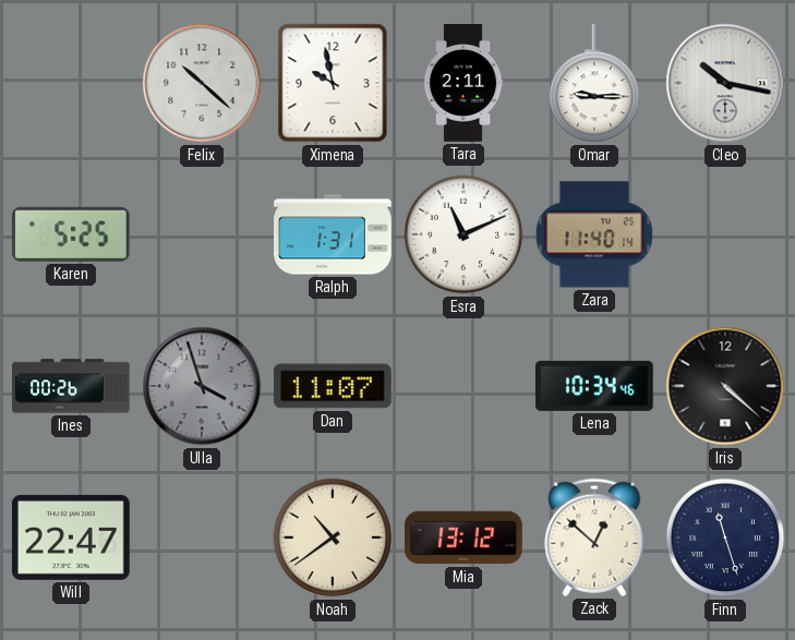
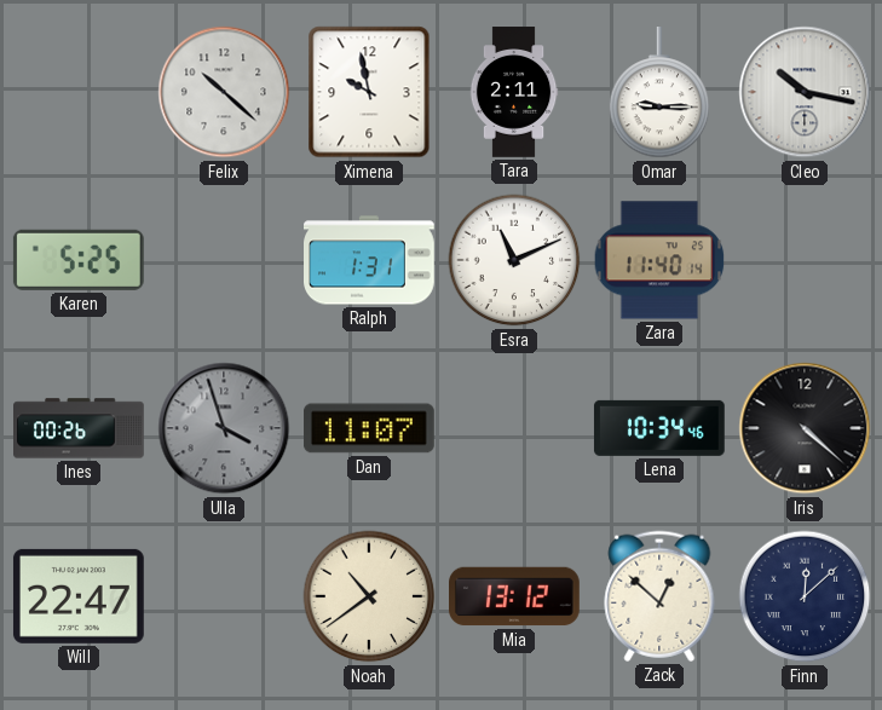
Finn: 11:27 -> 12:08
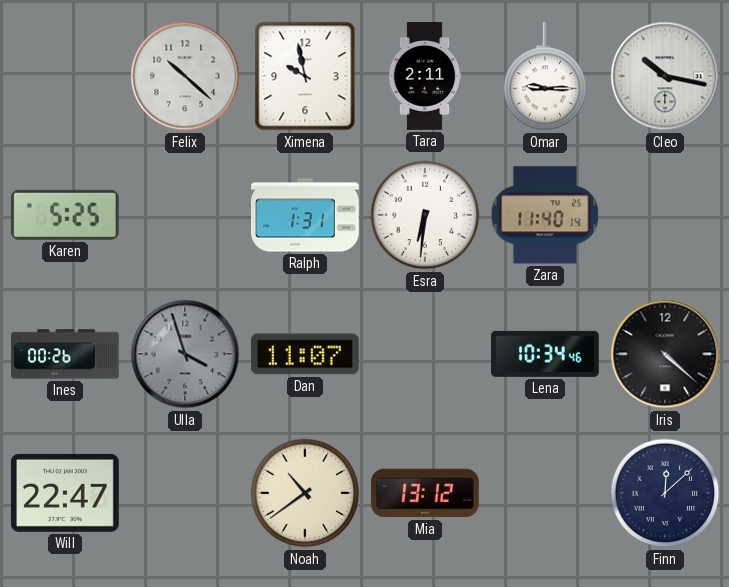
Esra: 11:11 -> 6:31
Zack: 12:52 -> none
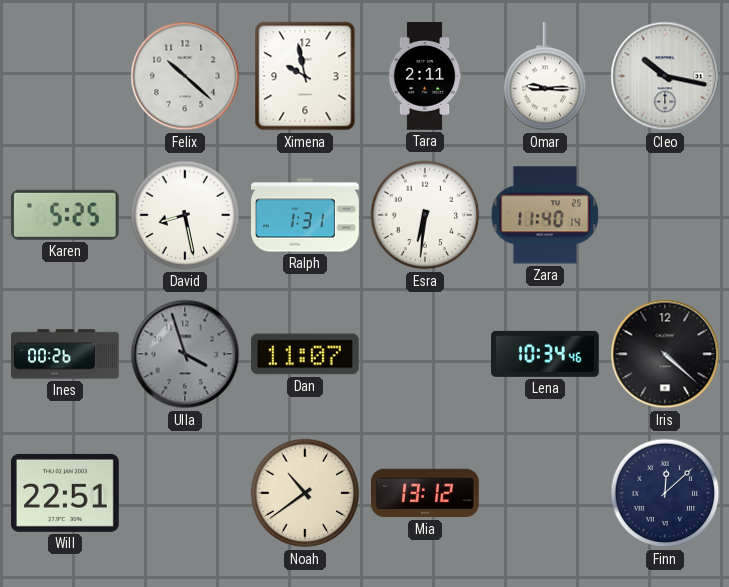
David: none -> 8:28
Will: 22:47 -> 22:51
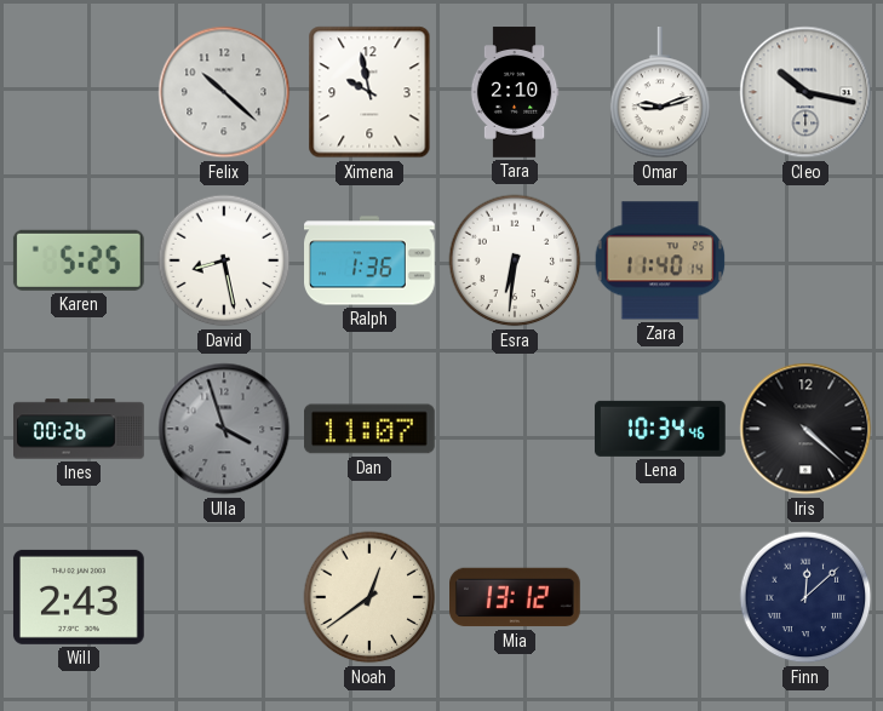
Tara: 2:11 -> 2:10
Omar: 9:15 -> 9:12
Ralph: 1:31 -> 1:36
Will: 22:51 -> 2:43
Noah: 10:39 -> 12:39
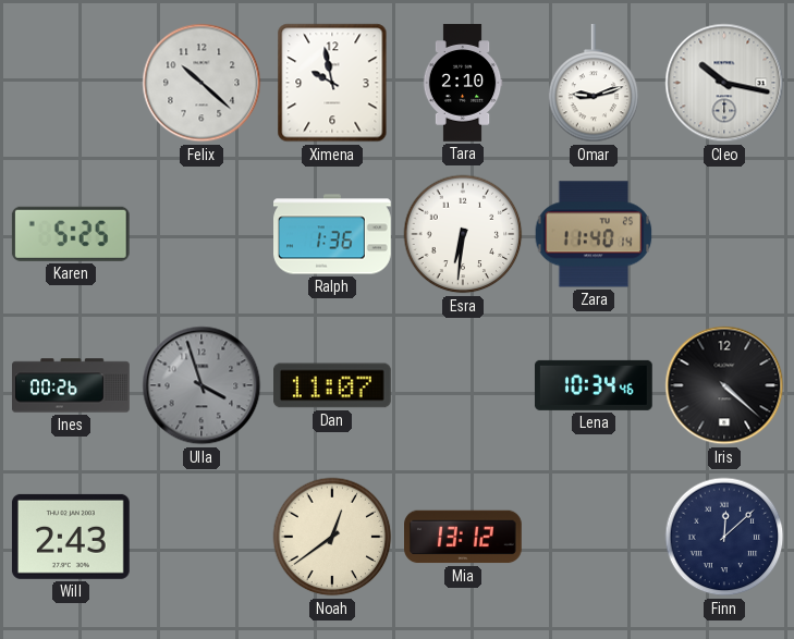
David: 8:28 -> none
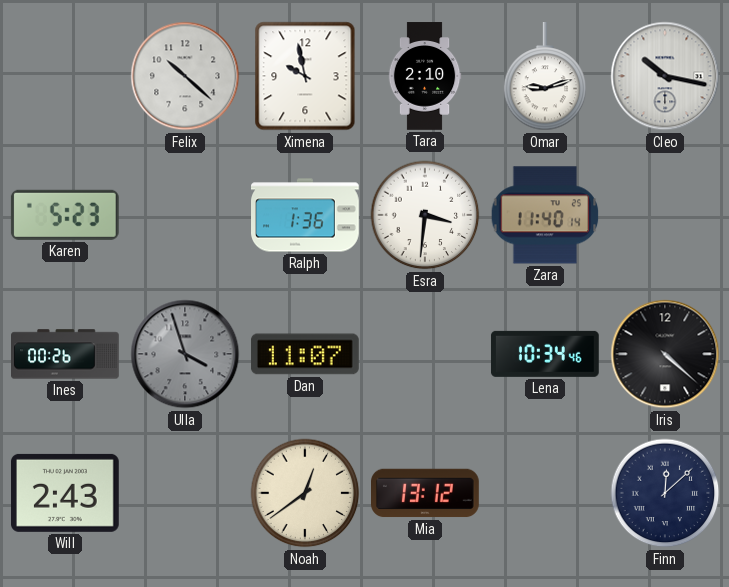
Karen: 5:25 -> 5:23
Esra: 6:31 -> 3:31
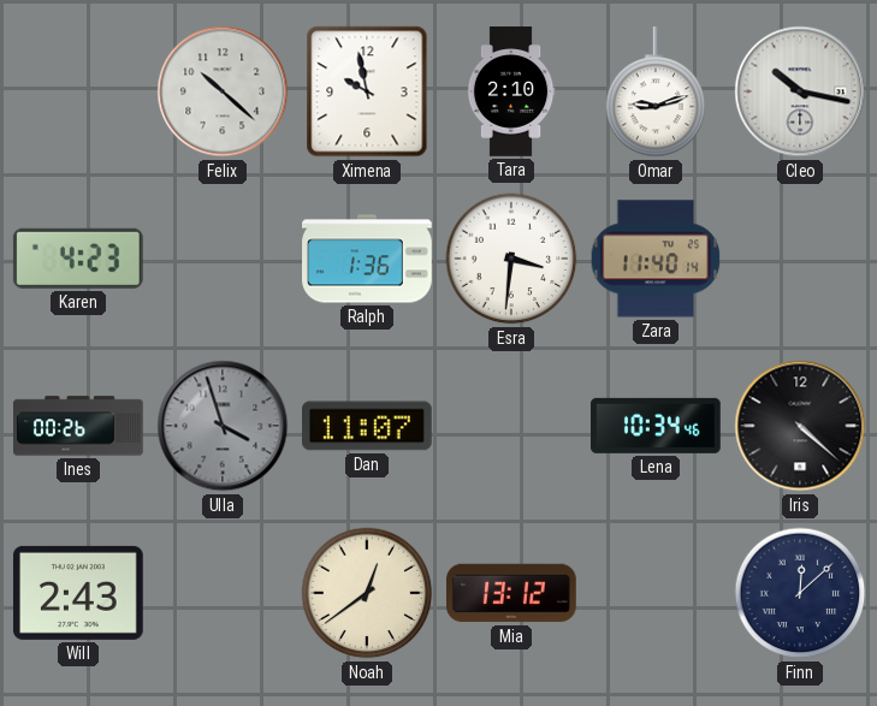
Karen: 5:23 -> 4:23
